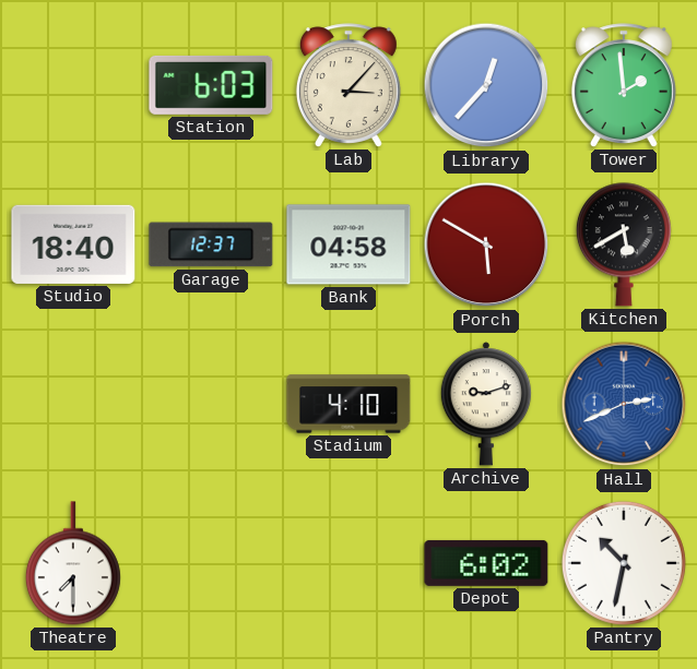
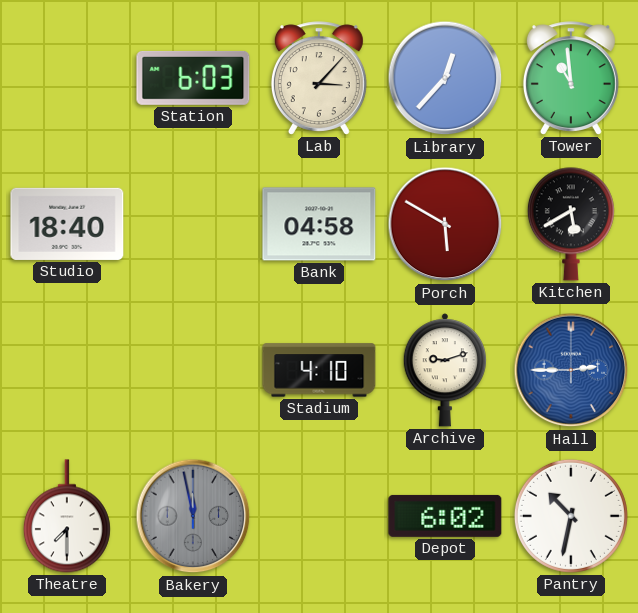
Tower: 1:59 -> 10:59
Garage: 12:37 -> none
Hall: 2:41 -> 2:45
Bakery: none -> 11:58
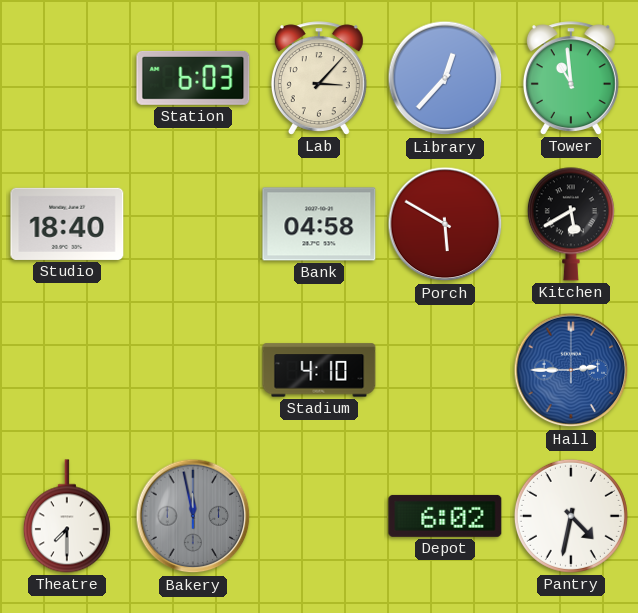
Archive: 9:12 -> none
Pantry: 10:32 -> 4:32
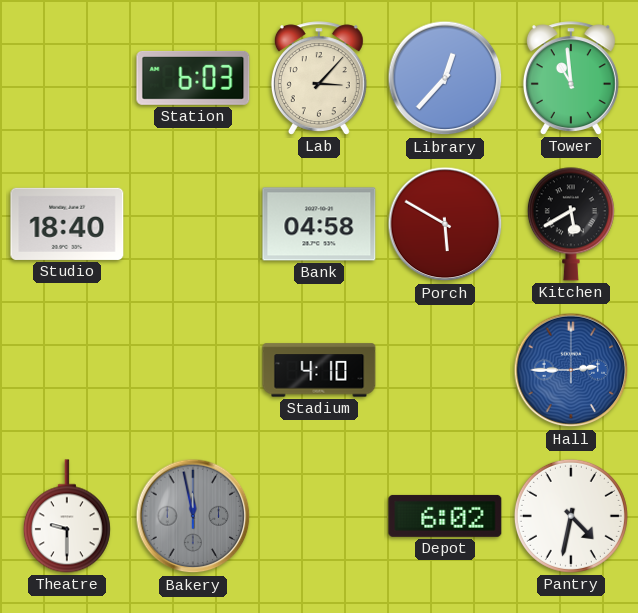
Theatre: 7:30 -> 9:30
